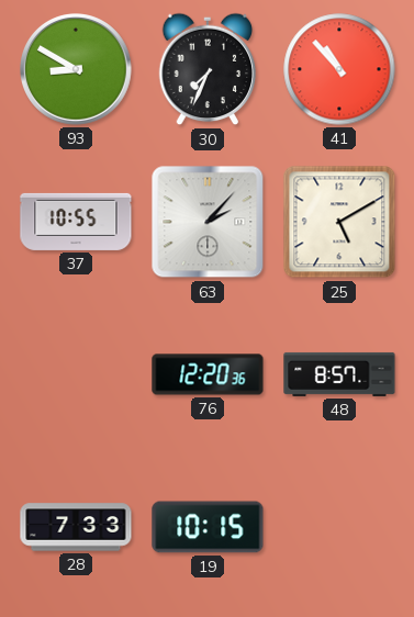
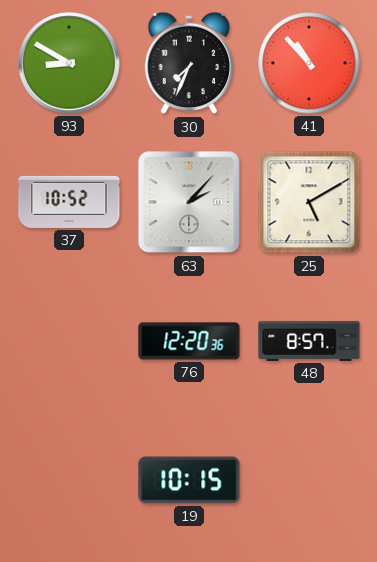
37: 10:55 -> 10:52
28: 7:33 -> none
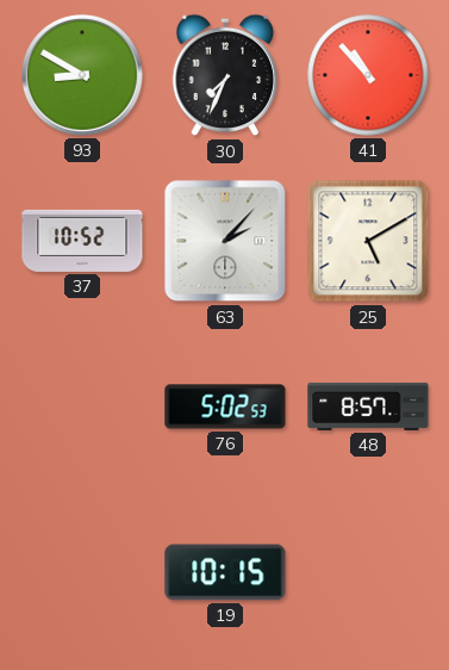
76: 12:20 -> 5:02
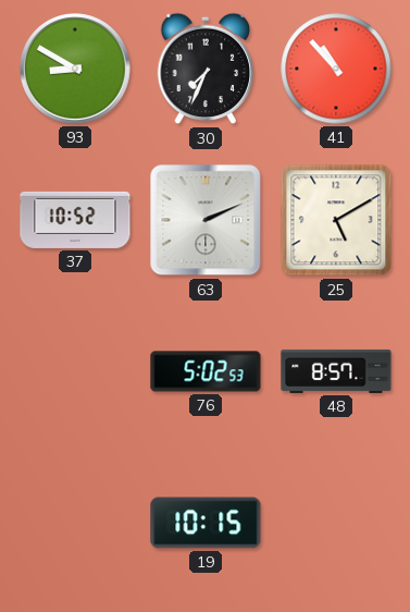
63: 2:07 -> 2:11
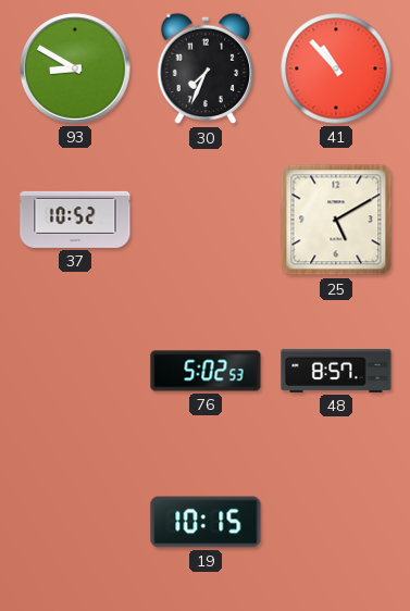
63: 2:11 -> none
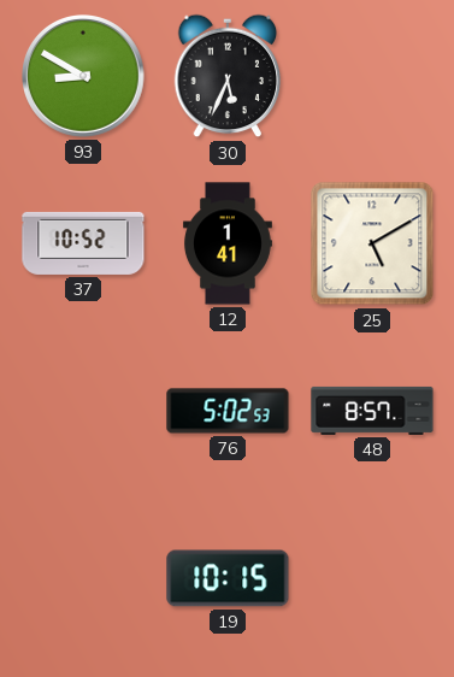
30: 7:34 -> 5:34
41: 10:53 -> none
12: none -> 1:41
